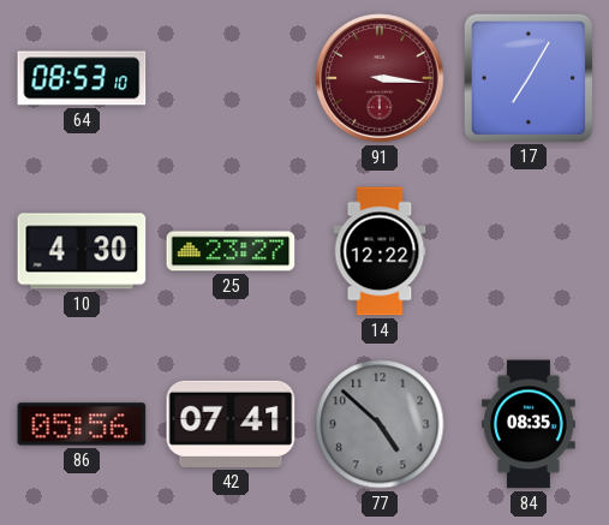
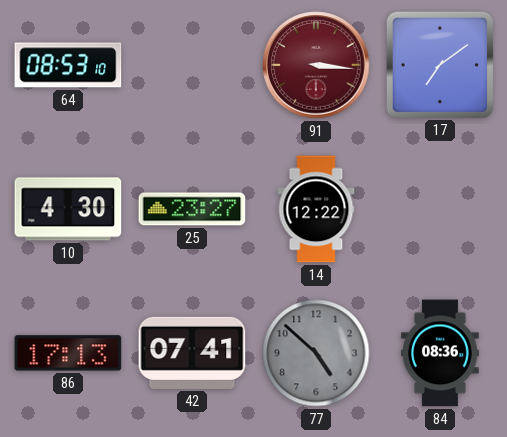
17: 7:05 -> 7:09
86: 05:56 -> 17:13
84: 08:35 -> 08:36
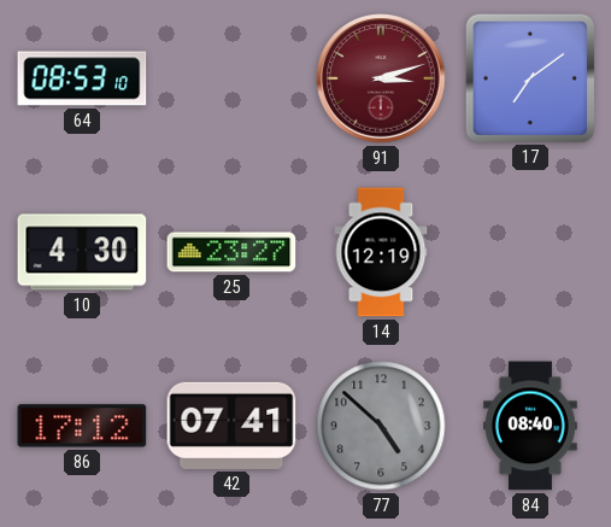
91: 3:16 -> 3:12
14: 12:22 -> 12:19
86: 17:13 -> 17:12
84: 08:36 -> 08:40
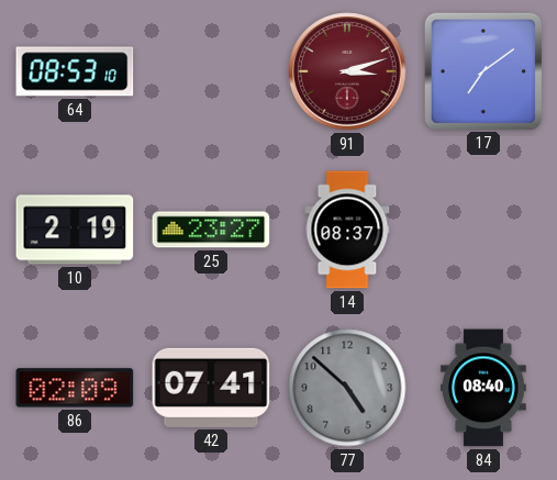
10: 4:30 -> 2:19
14: 12:19 -> 08:37
86: 17:12 -> 02:09
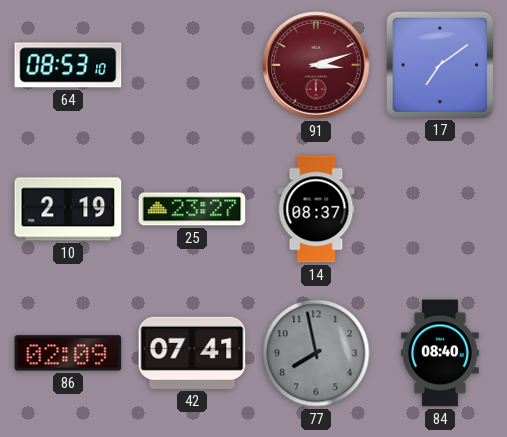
77: 4:52 -> 7:58
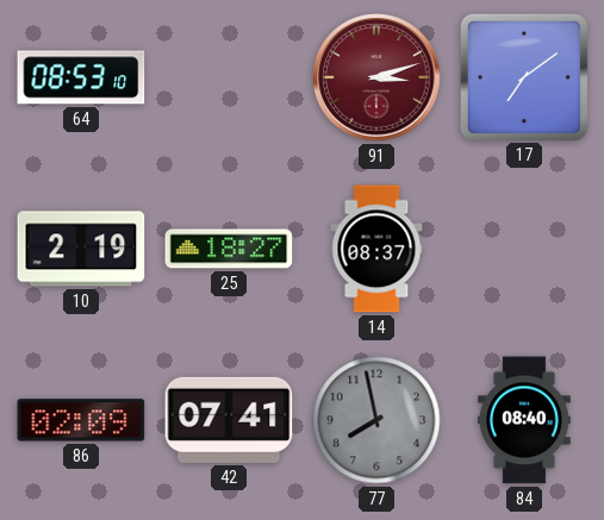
25: 23:27 -> 18:27
